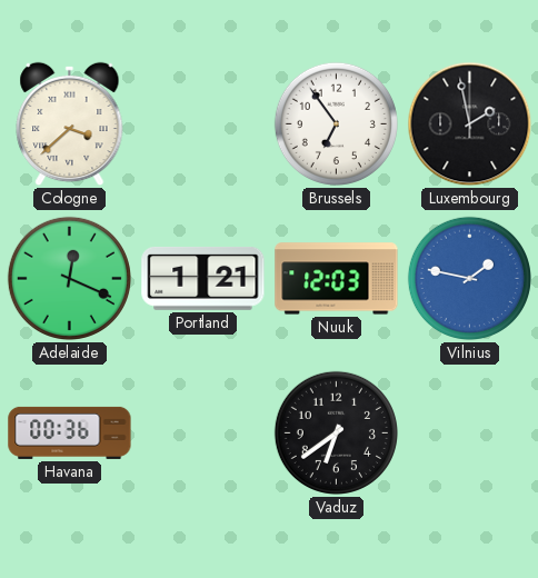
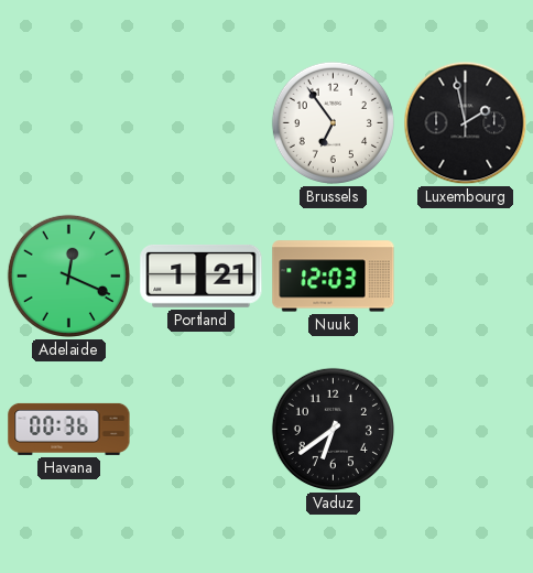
Cologne: 3:38 -> none
Vilnius: 1:47 -> none
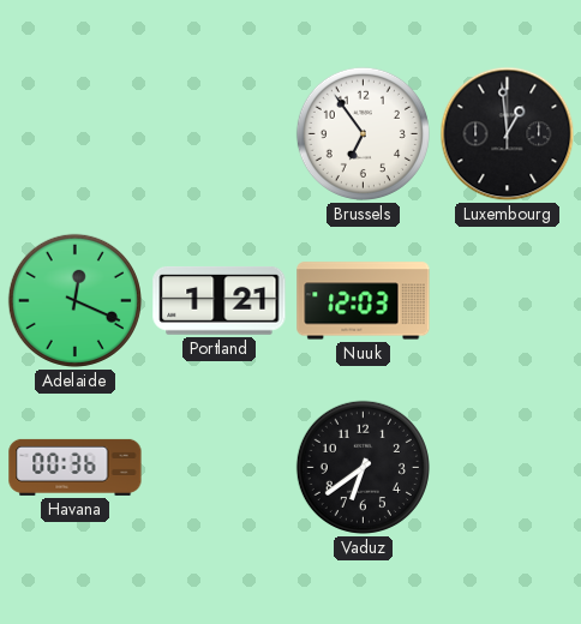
Luxembourg: 1:58 -> 12:59
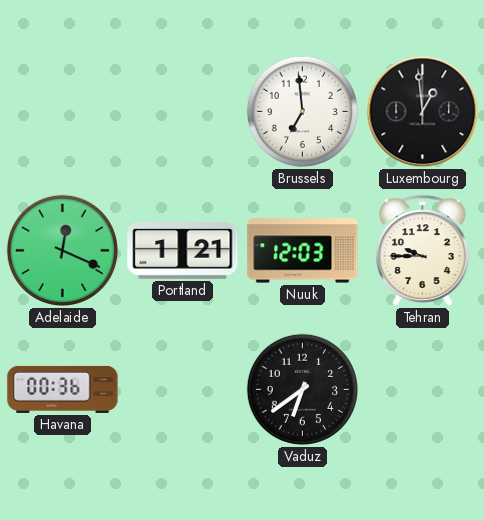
Brussels: 6:54 -> 6:59
Tehran: none -> 9:45
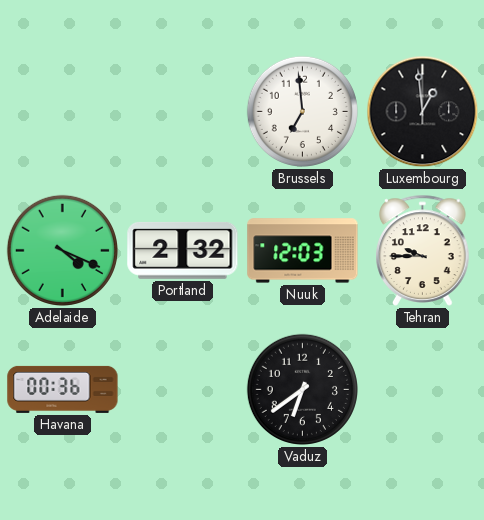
Adelaide: 12:19 -> 4:19
Portland: 1:21 -> 2:32
